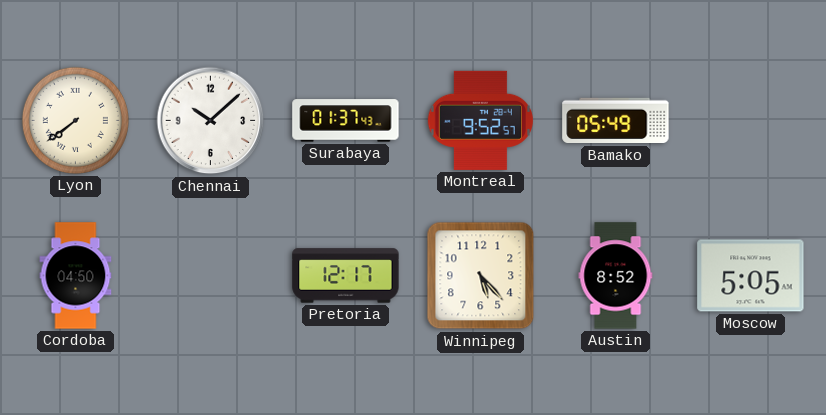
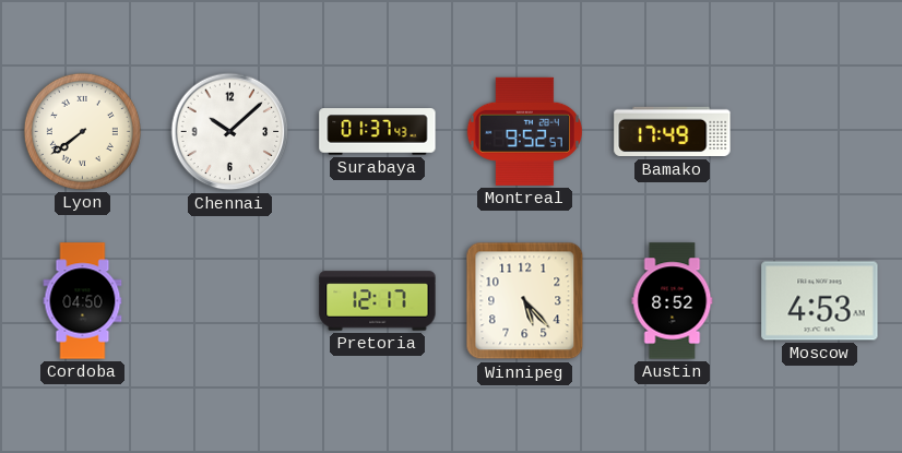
Bamako: 05:49 -> 17:49
Moscow: 5:05 -> 4:53
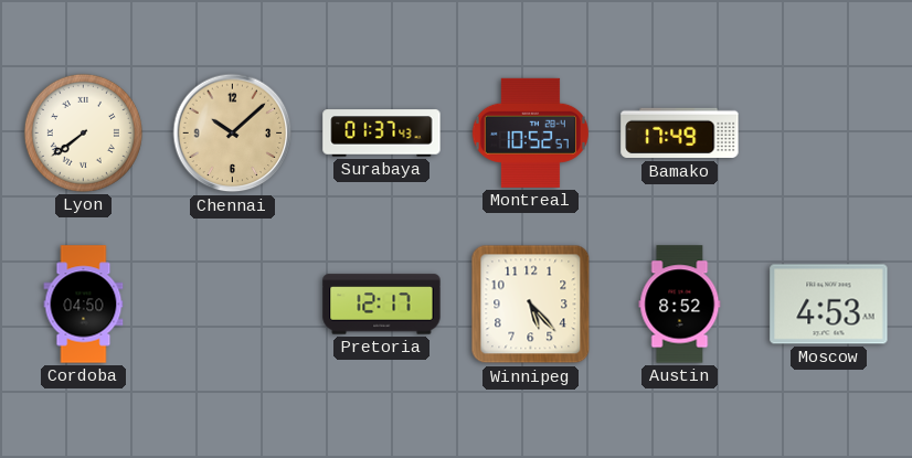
Chennai dial: white -> champagne
Montreal: 9:52 -> 10:52
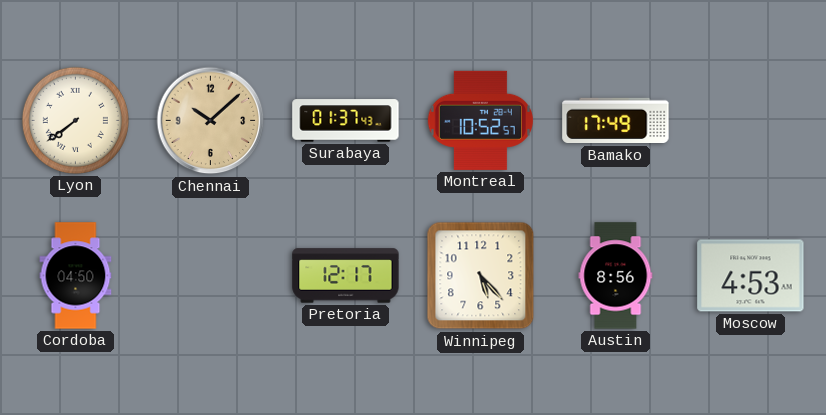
Austin: 8:52 -> 8:56
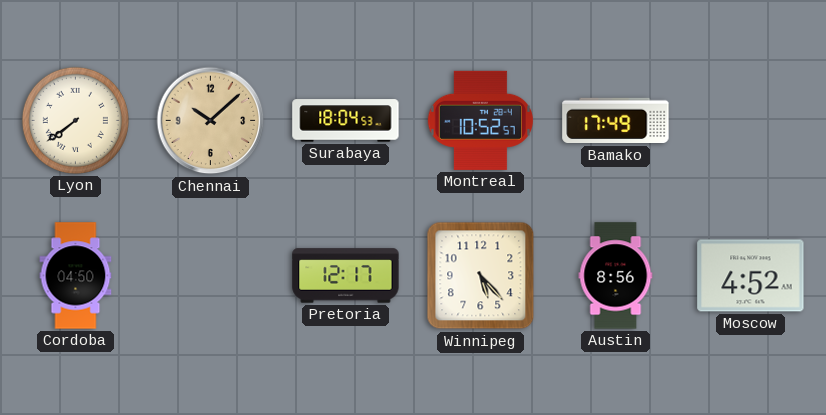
Surabaya: 01:37 -> 18:04
Moscow: 4:53 -> 4:52
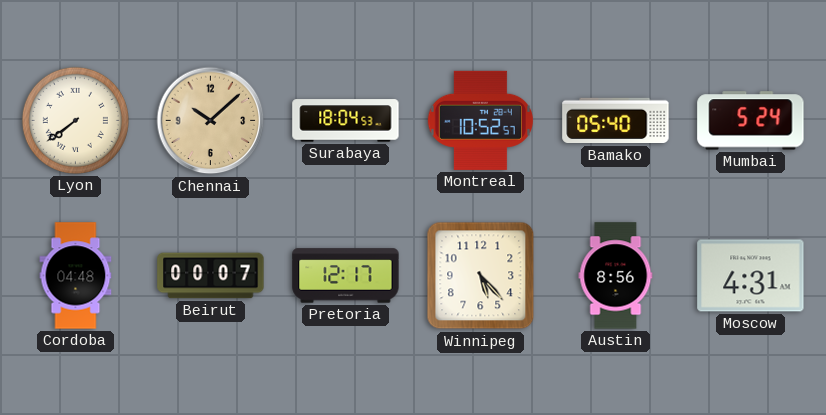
Bamako: 17:49 -> 05:40
Mumbai: none -> 5:24
Cordoba: 04:50 -> 04:48
Beirut: none -> 00:07
Moscow: 4:52 -> 4:31
